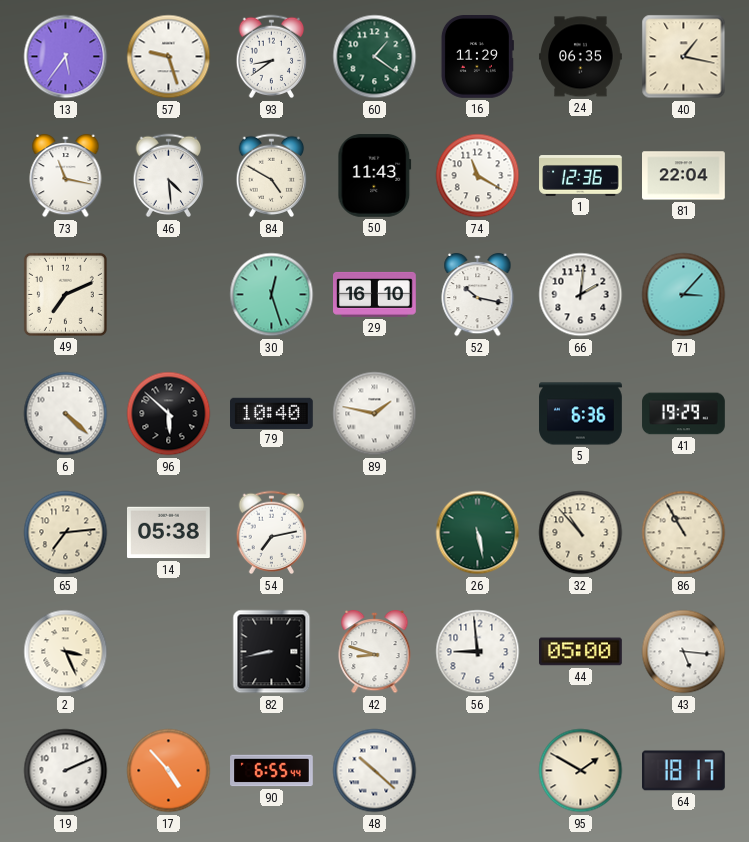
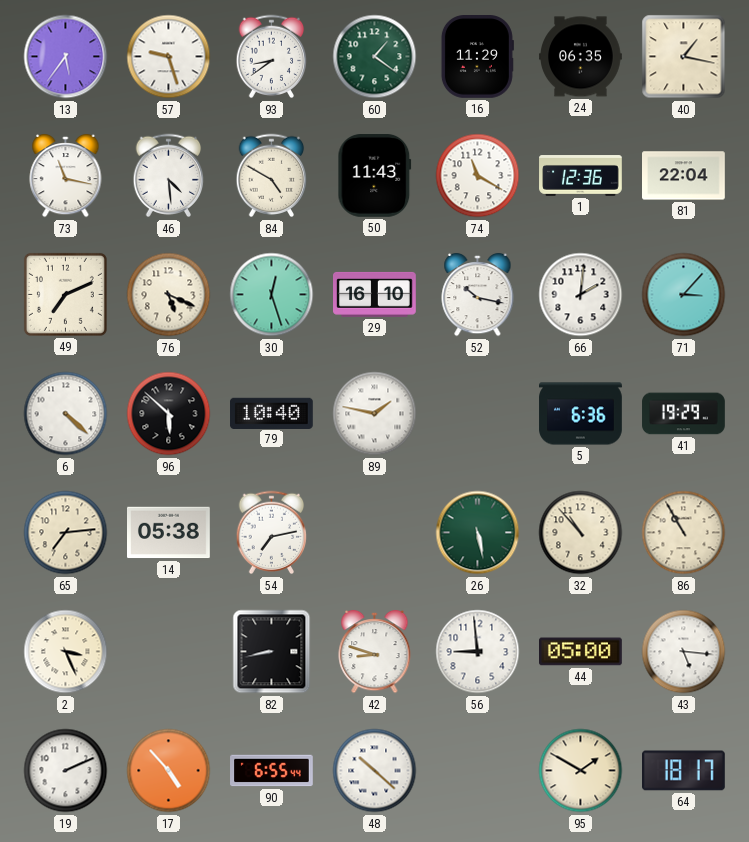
76: none -> 5:19
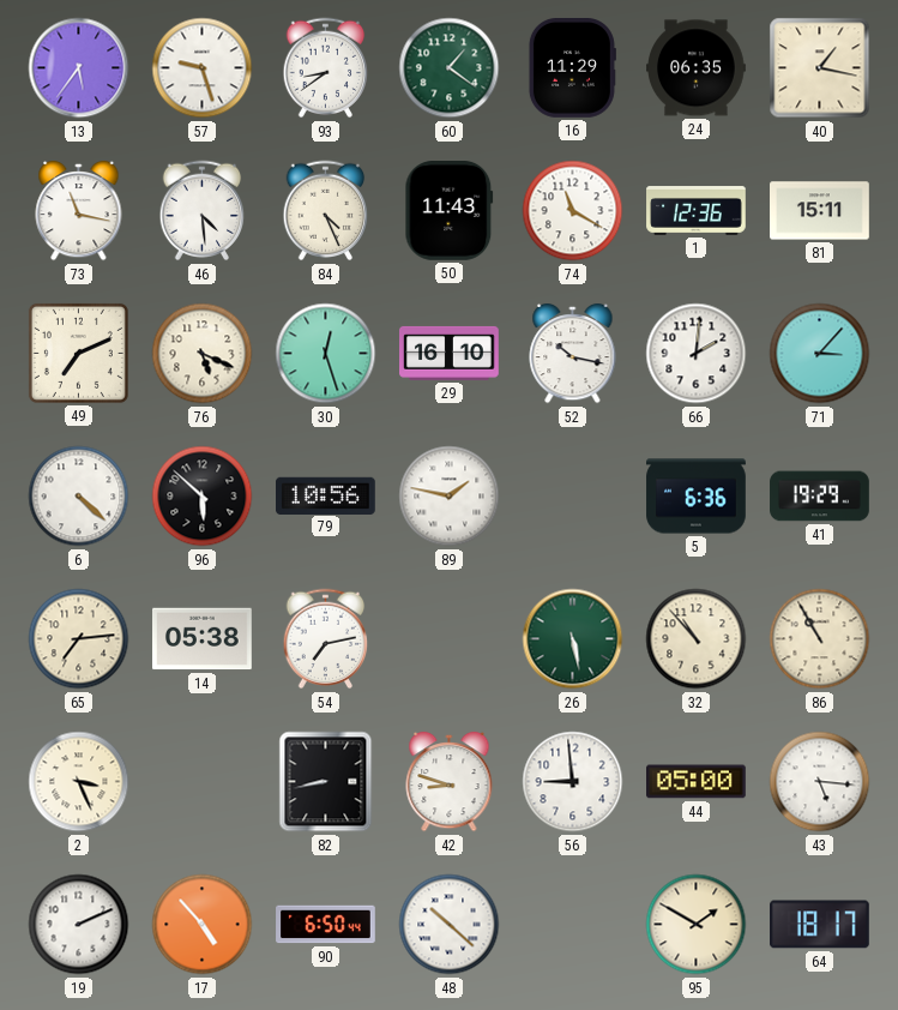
84: 4:50 -> 4:26
81: 22:04 -> 15:11
79: 10:40 -> 10:56
90: 6:55 -> 6:50
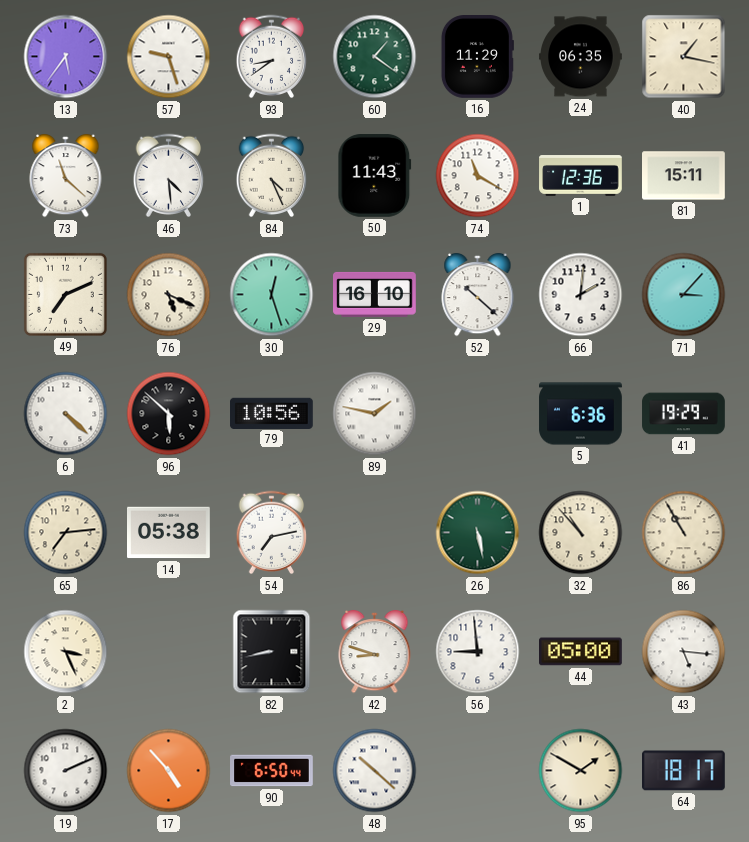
73: 11:17 -> 11:22
52: 10:17 -> 10:22
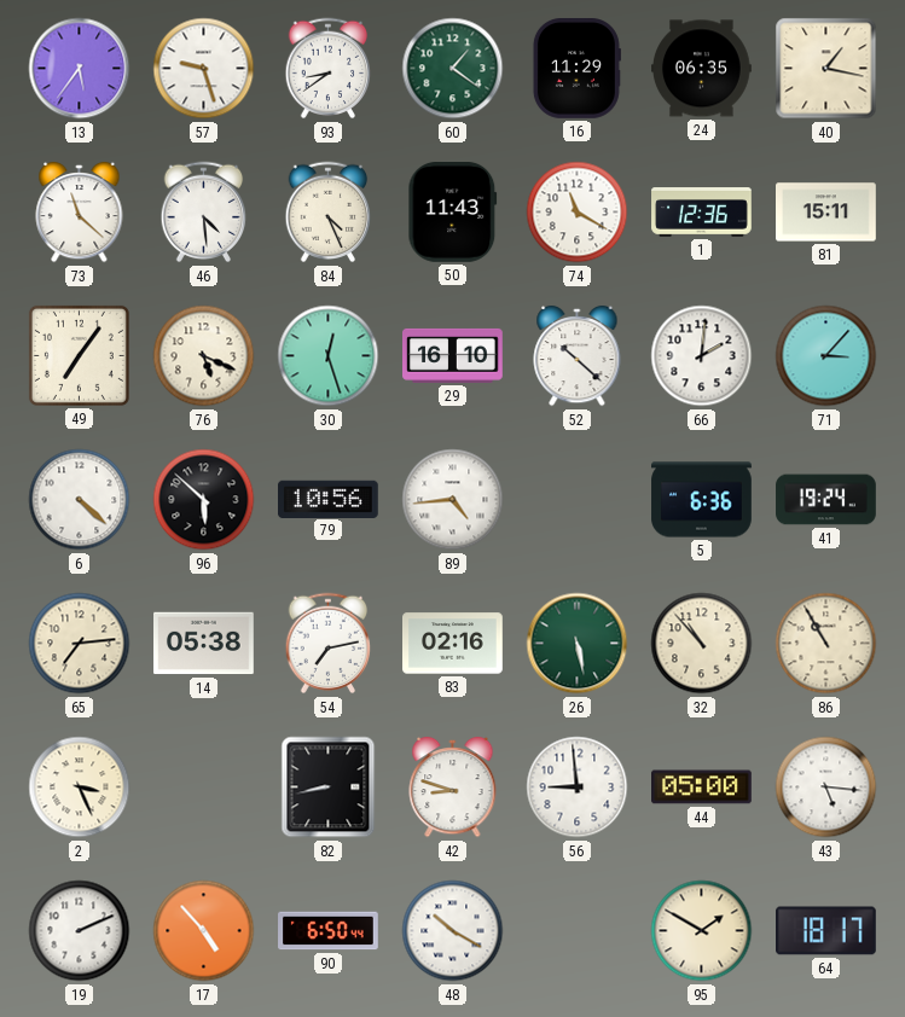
49: 7:11 -> 7:06
89: 1:47 -> 4:44
41: 19:29 -> 19:24
83: none -> 02:16
48: 10:22 -> 10:20
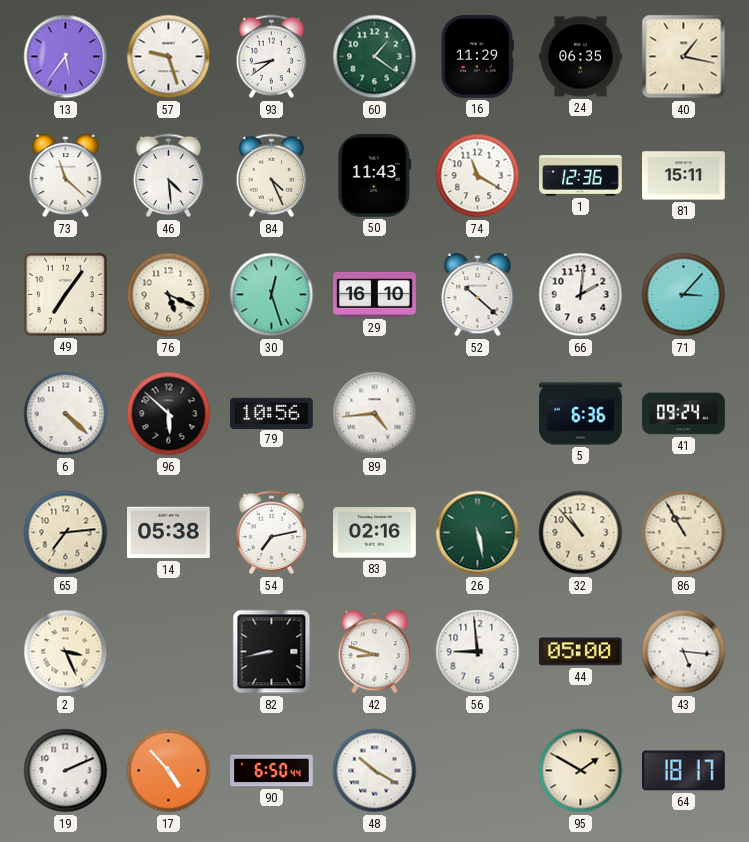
41: 19:24 -> 09:24
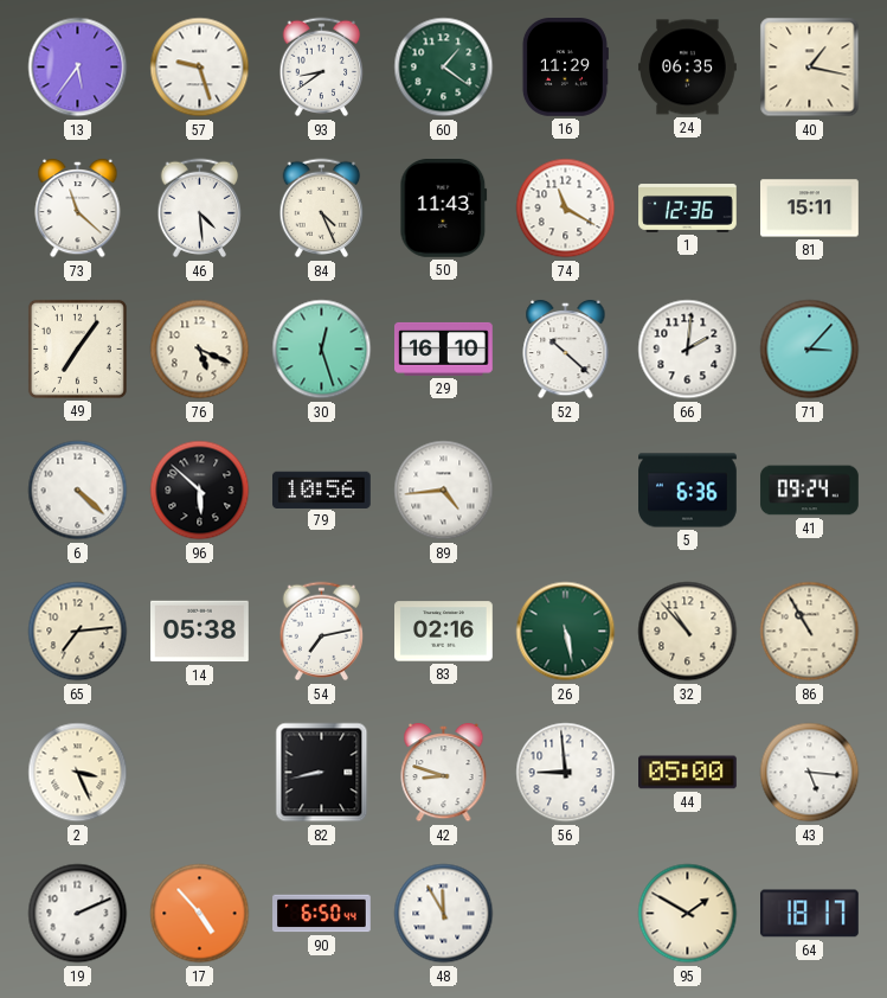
48: 10:20 -> 11:55
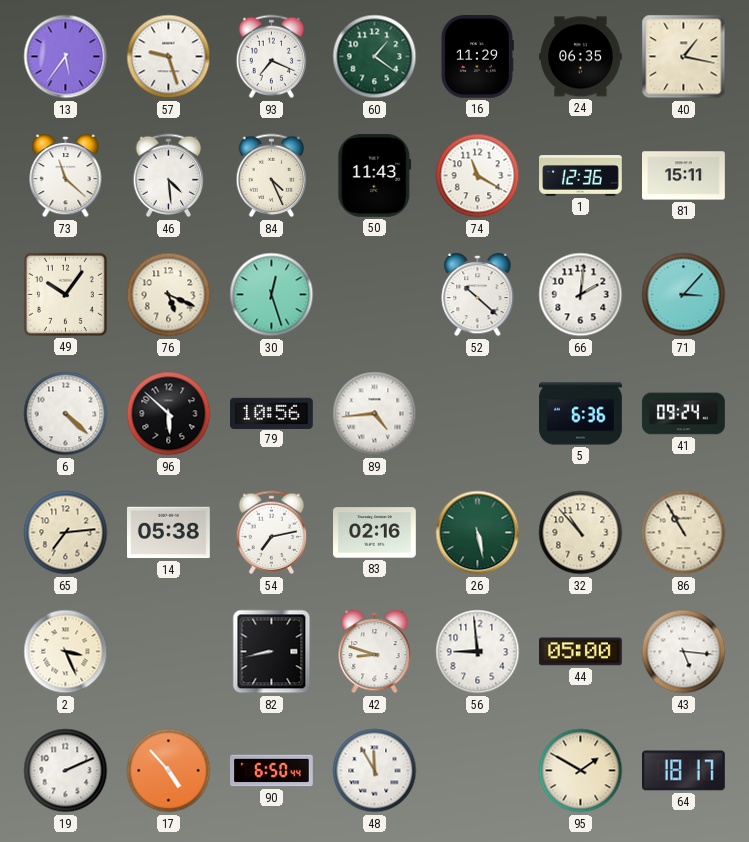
93: 8:39 -> 7:19
49: 7:06 -> 10:06
29: 16:10 -> none
